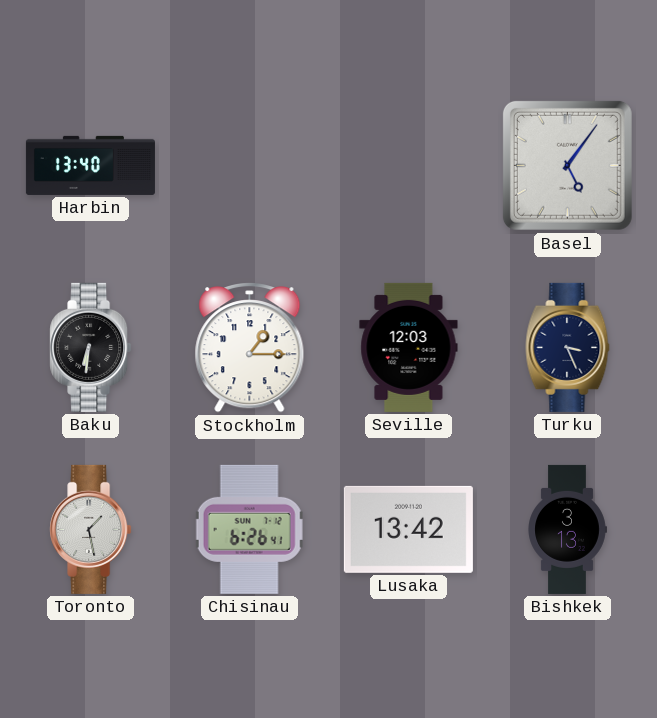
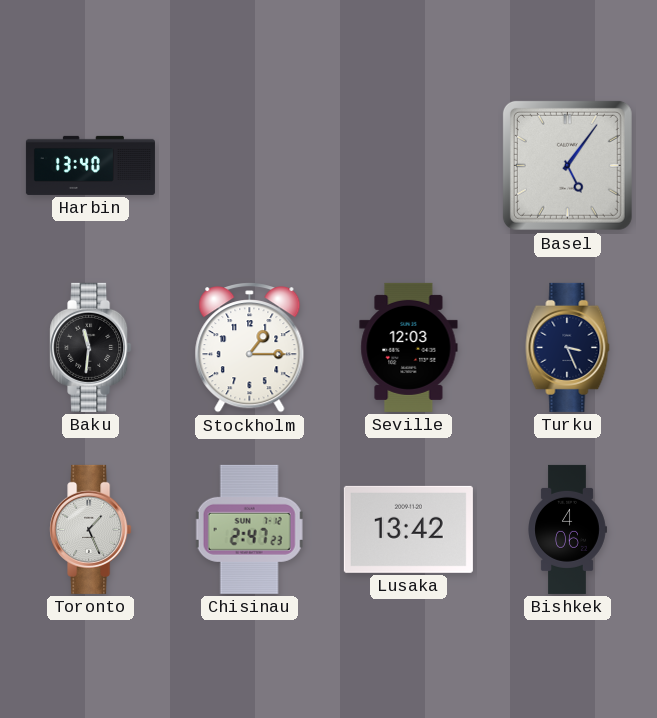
Baku: 6:31 -> 11:31
Toronto: 1:28 -> 1:26
Chisinau: 6:26 -> 2:47
Bishkek: 3:13 -> 4:06
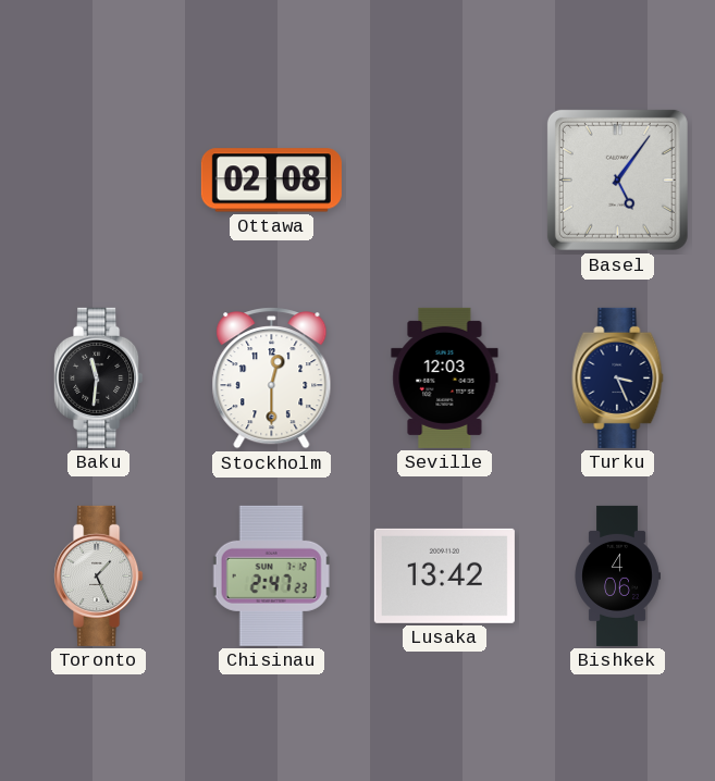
Harbin: 13:40 -> none
Ottawa: none -> 02:08
Stockholm: 1:15 -> 12:30
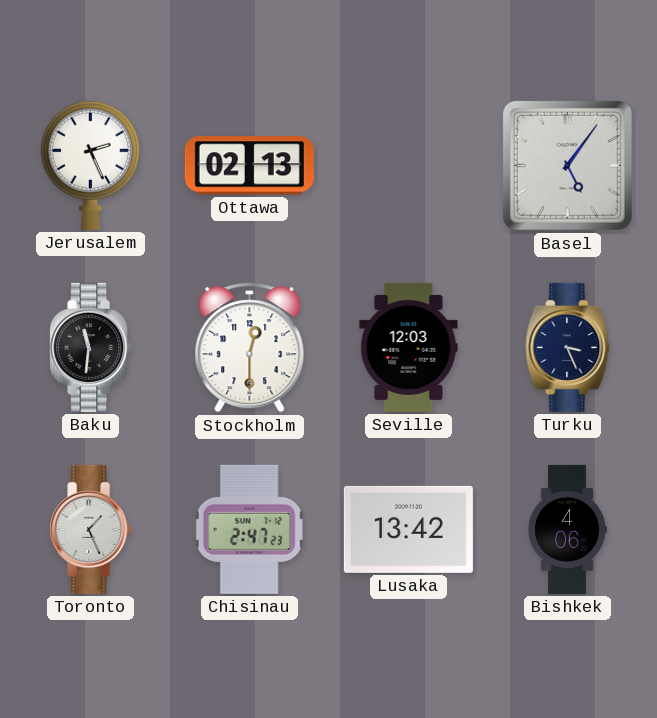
Jerusalem: none -> 2:26
Ottawa: 02:08 -> 02:13
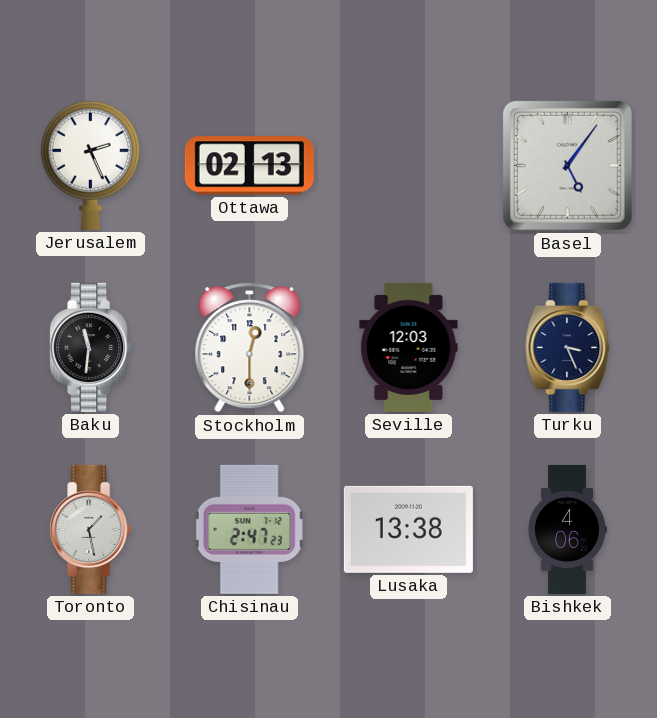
Toronto: 1:26 -> 1:28
Lusaka: 13:42 -> 13:38
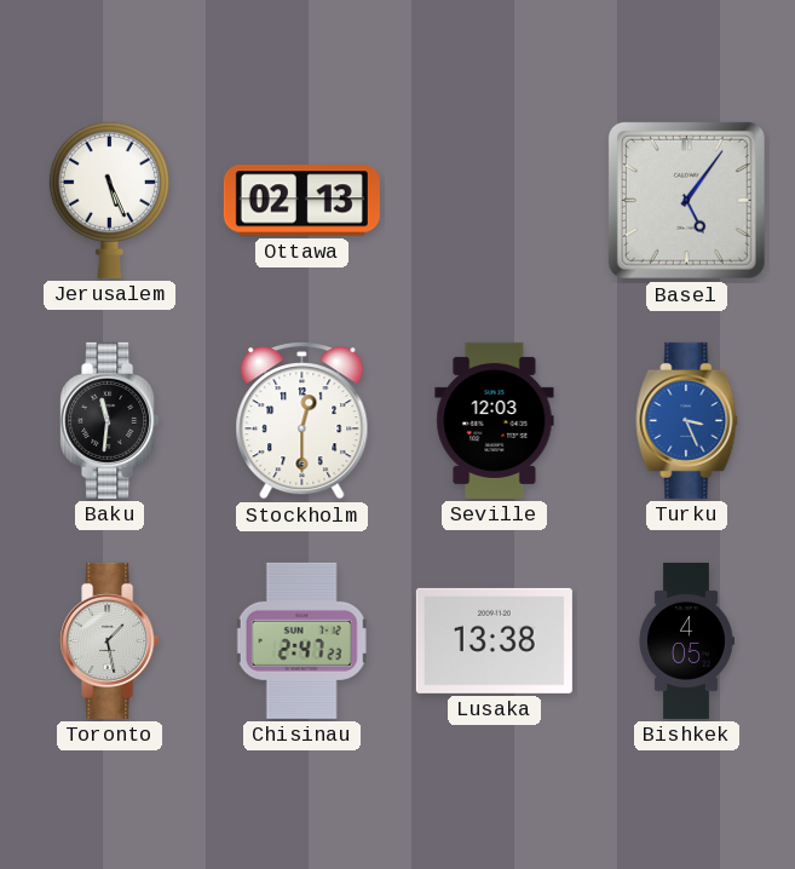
Jerusalem: 2:26 -> 5:26
Turku dial: navy -> blue
Bishkek: 4:06 -> 4:05
